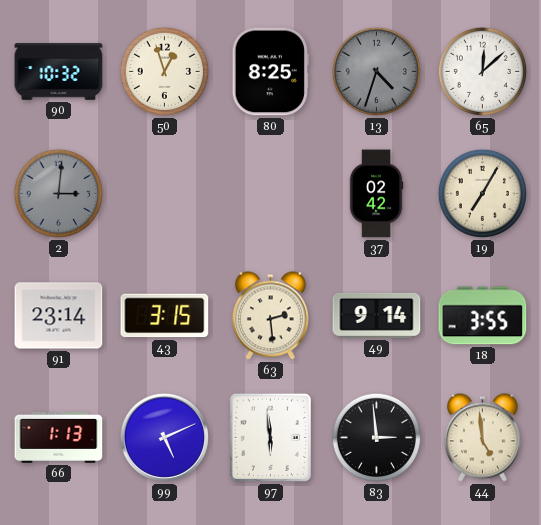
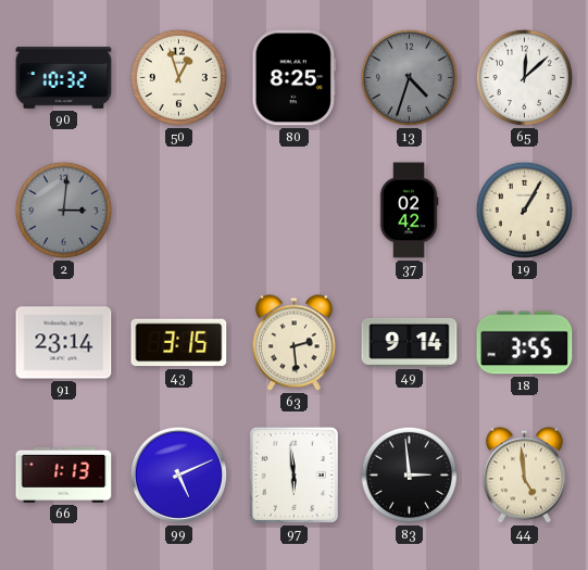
19: 7:05 -> 1:05
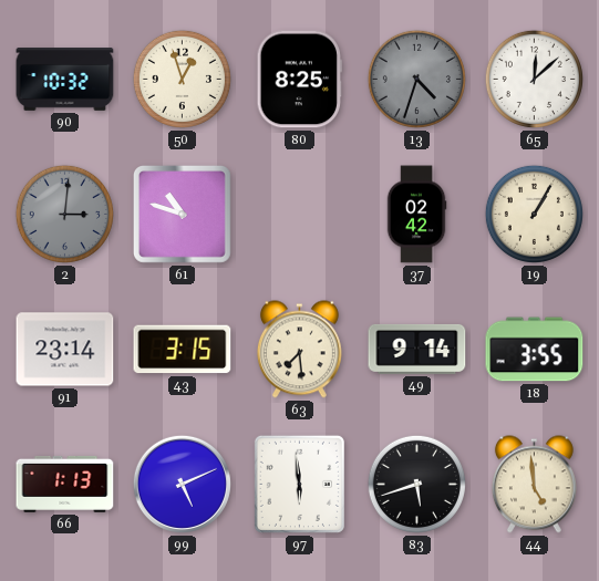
61: none -> 10:48
63: 2:29 -> 7:29
83: 2:59 -> 5:42
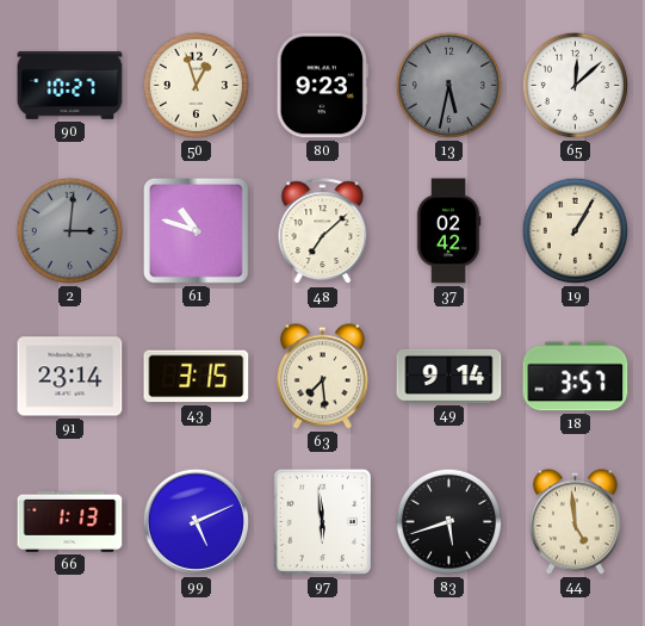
90: 10:32 -> 10:27
80: 8:25 -> 9:23
13: 4:33 -> 5:32
48: none -> 7:08
18: 3:55 -> 3:57
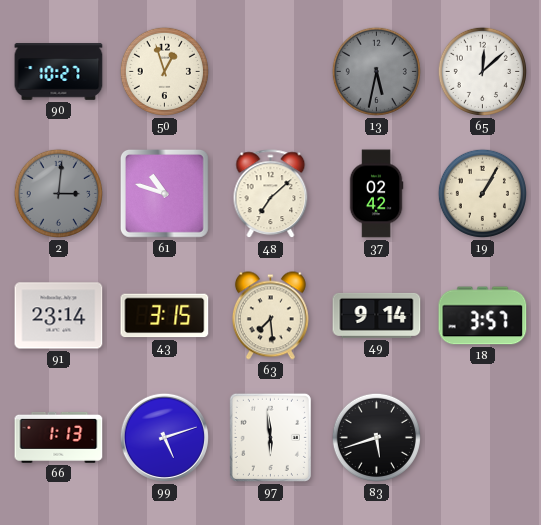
80: 9:23 -> none
99: 5:11 -> 5:12
44: 4:59 -> none
